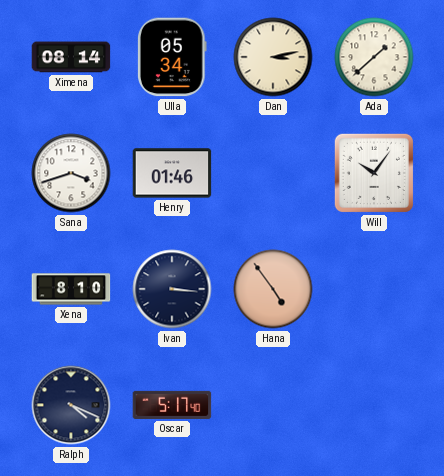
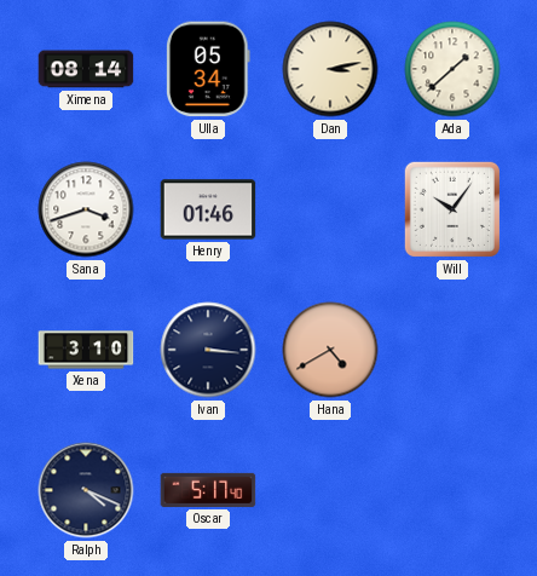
Xena: 8:10 -> 3:10
Hana: 4:54 -> 4:40
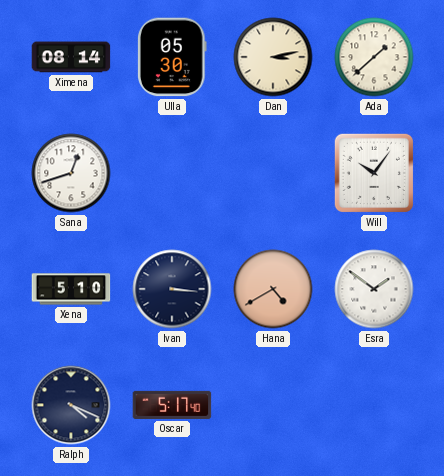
Ulla: 05:34 -> 05:30
Sana: 3:42 -> 12:42
Henry: 01:46 -> none
Xena: 3:10 -> 5:10
Esra: none -> 1:51
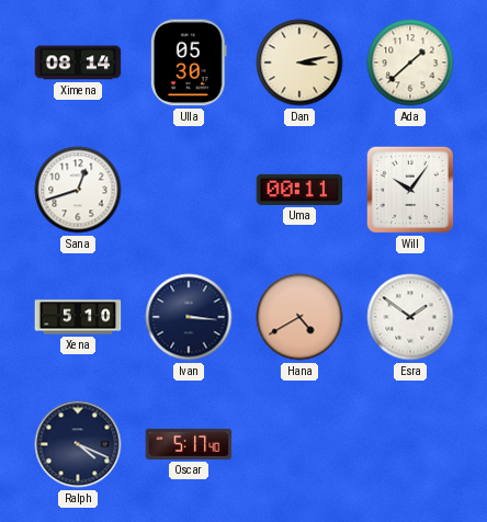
Uma: none -> 00:11
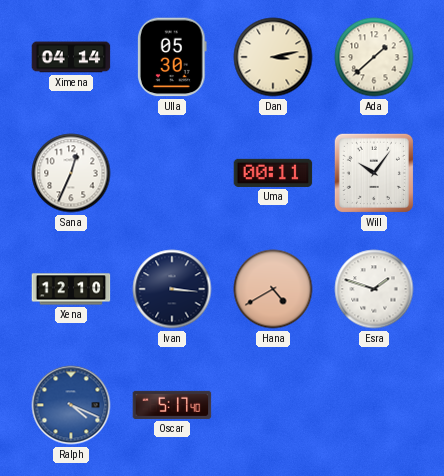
Ximena: 08:14 -> 04:14
Sana: 12:42 -> 12:34
Xena: 5:10 -> 12:10
Esra: 1:51 -> 1:48
Ralph dial: navy -> blue
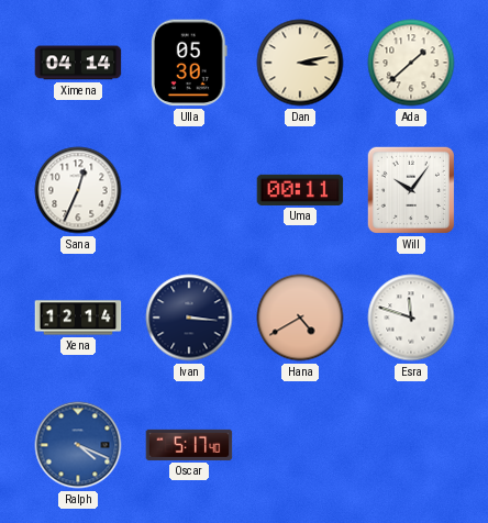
Xena: 12:10 -> 12:14
Esra: 1:48 -> 11:48
